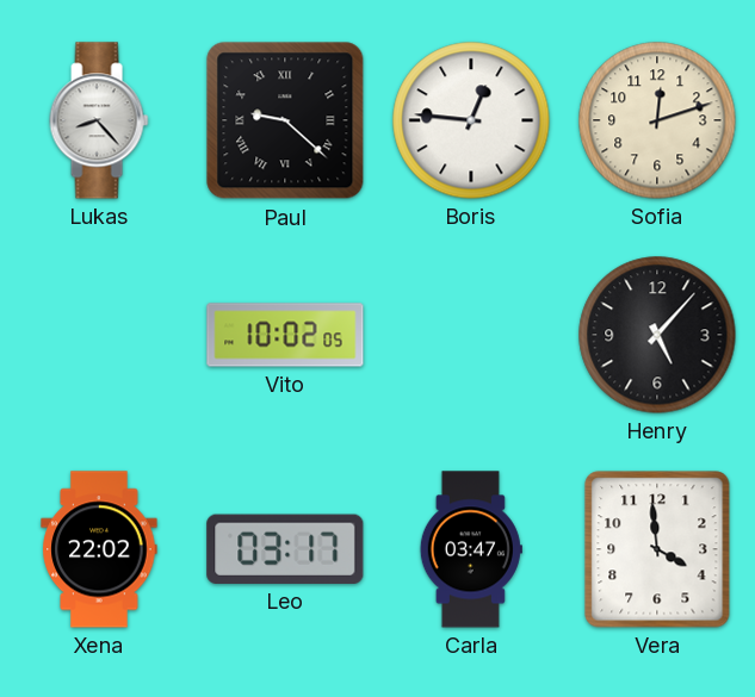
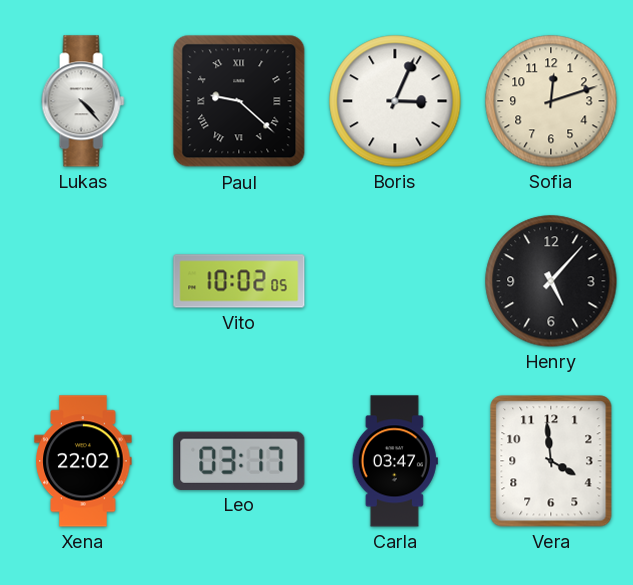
Lukas: 8:23 -> 4:23
Boris: 12:46 -> 3:04
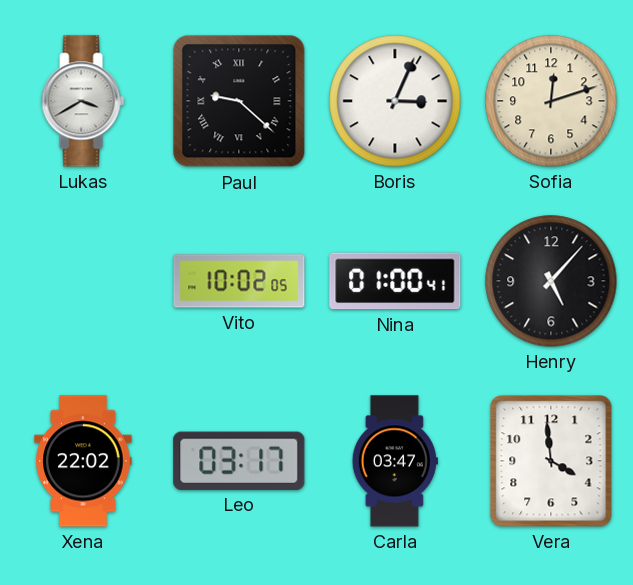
Lukas: 4:23 -> 3:40
Nina: none -> 01:00
